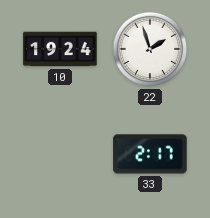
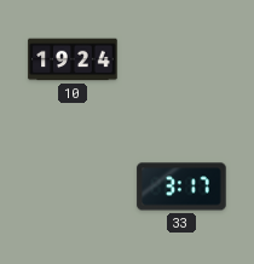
22: 1:57 -> none
33: 2:17 -> 3:17
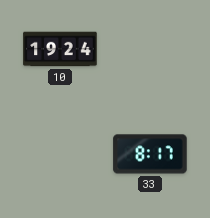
33: 3:17 -> 8:17
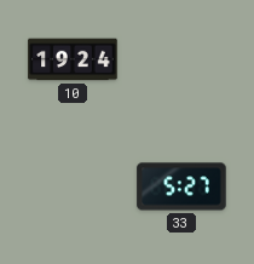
33: 8:17 -> 5:27
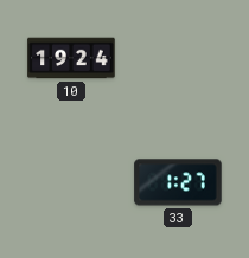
33: 5:27 -> 1:27
